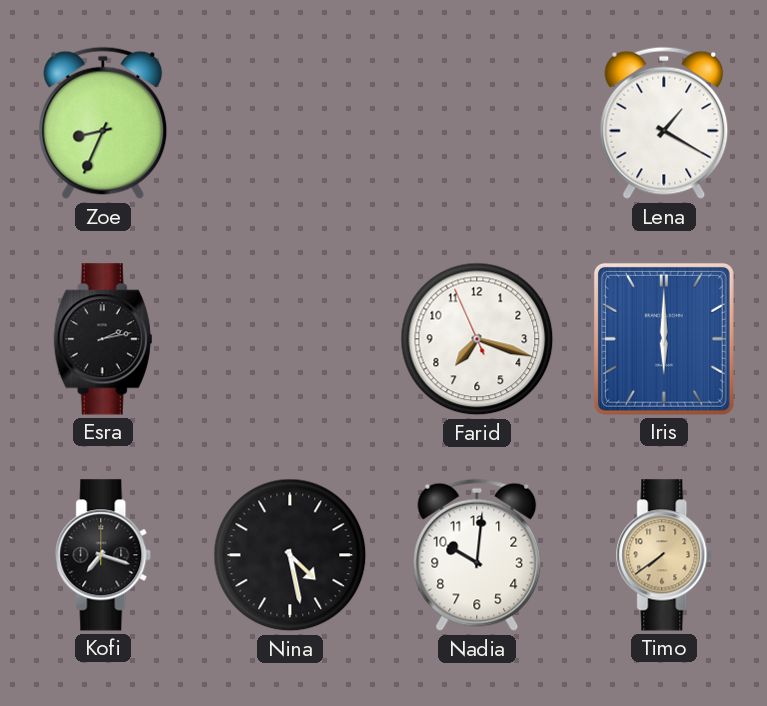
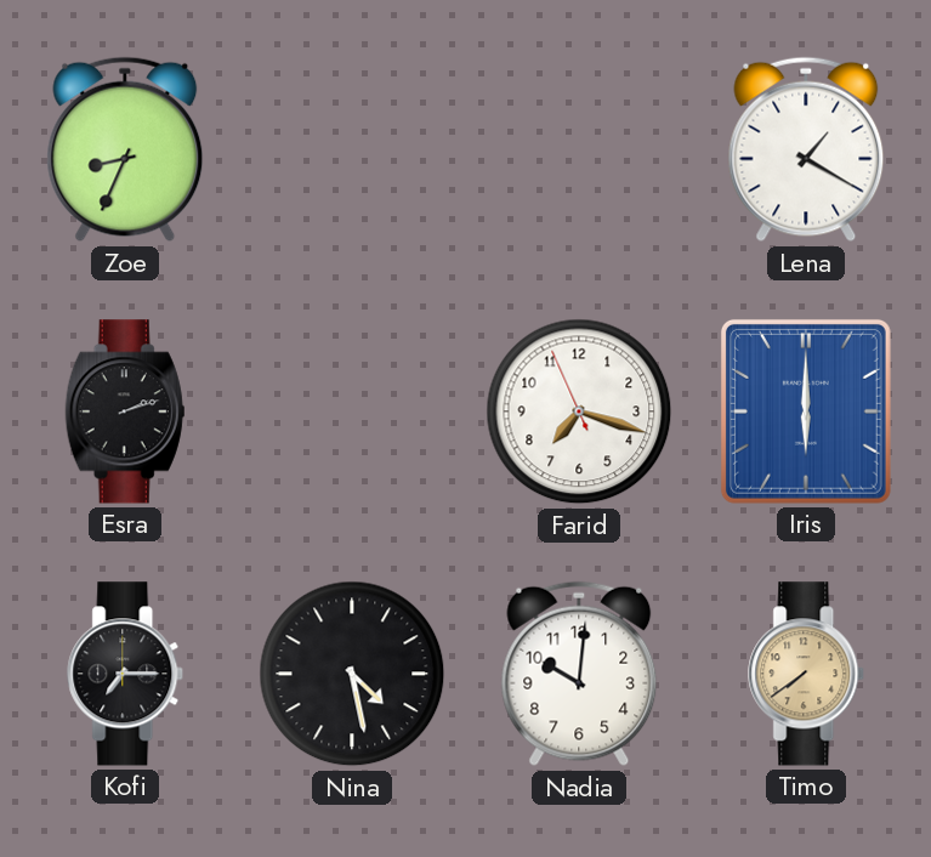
Esra: 2:13 -> 2:12
Kofi: 7:18 -> 7:15
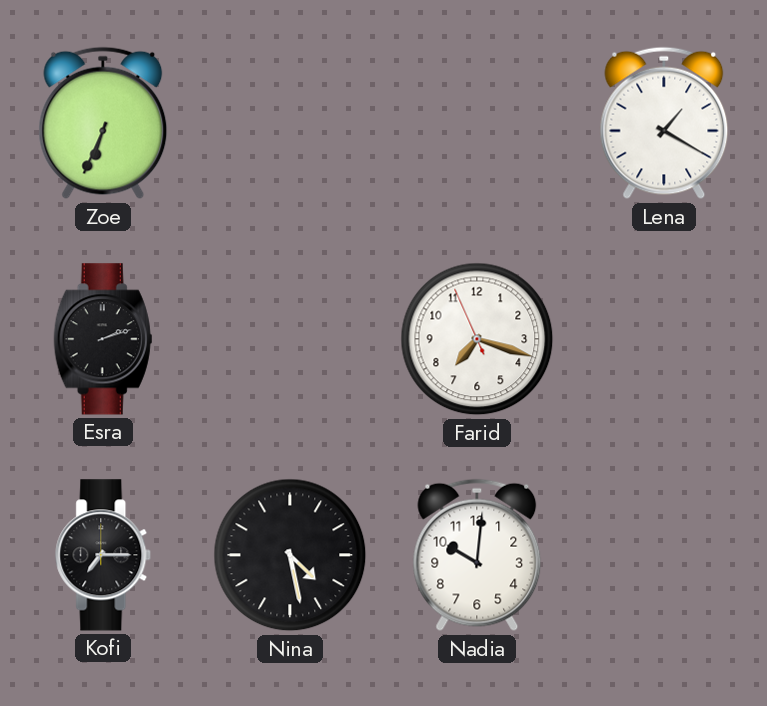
Zoe: 8:34 -> 6:34
Iris: 6:00 -> none
Timo: 7:39 -> none
